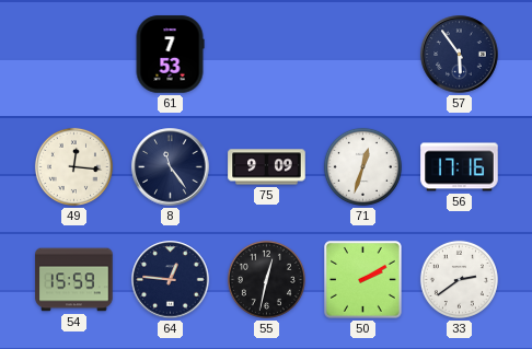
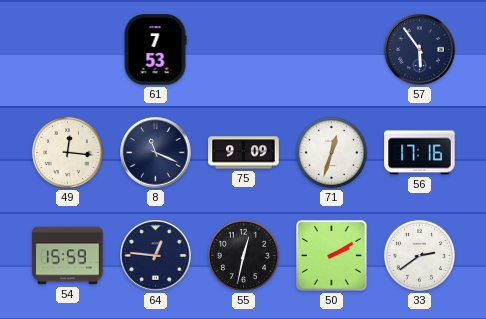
8: 11:24 -> 11:19
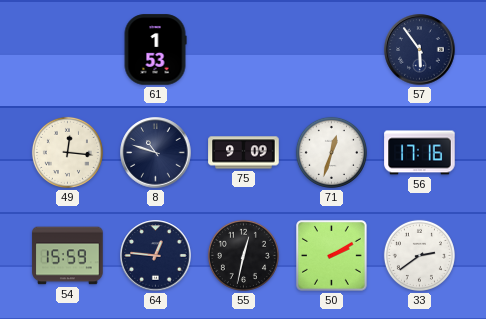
61: 7:53 -> 1:53
8: 11:19 -> 10:48
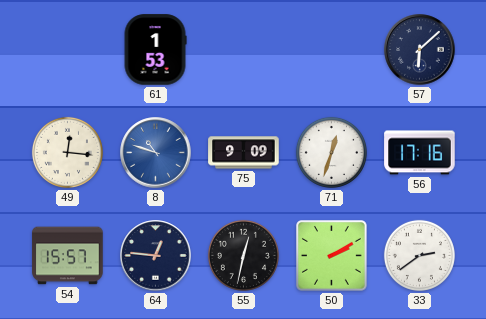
57: 5:54 -> 6:08
8 dial: navy -> blue
54: 15:59 -> 15:57
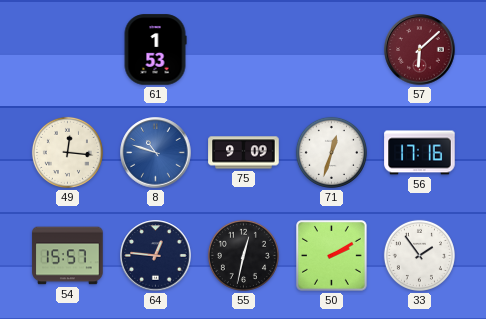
57 dial: navy -> burgundy
33: 2:39 -> 1:54
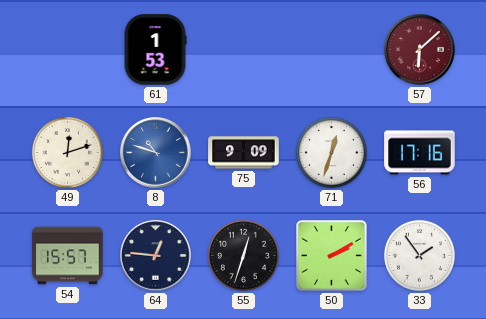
49: 12:16 -> 12:12
55: 12:32 -> 12:33
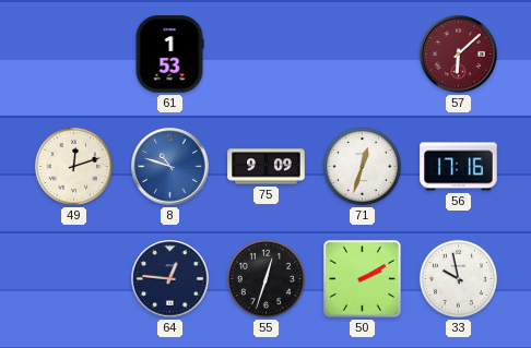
54: 15:57 -> none
33: 1:54 -> 9:58
